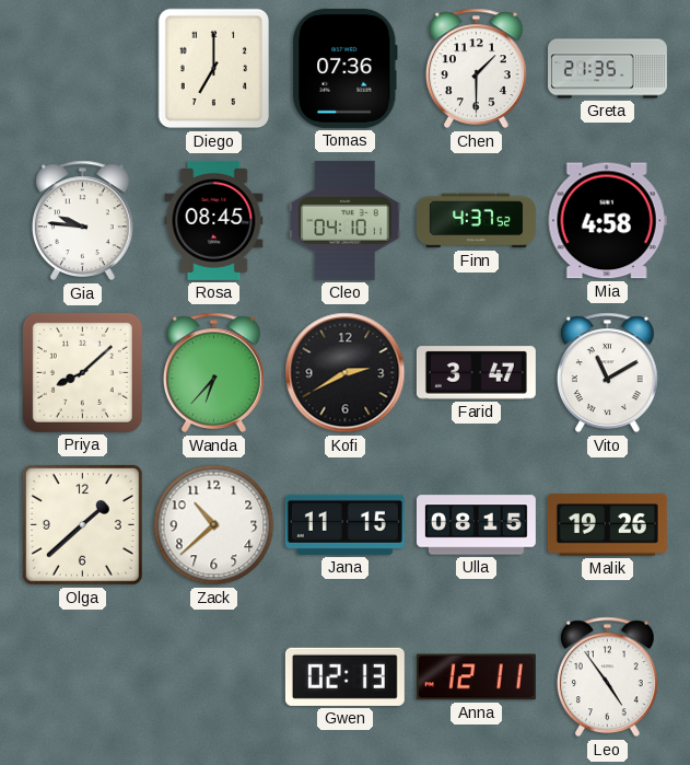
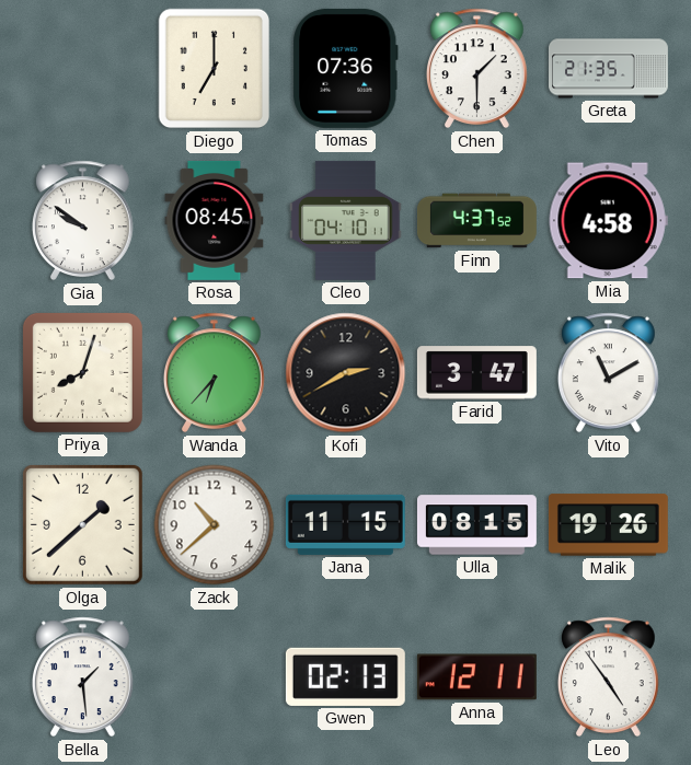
Gia: 9:46 -> 9:51
Priya: 8:08 -> 8:03
Bella: none -> 1:29
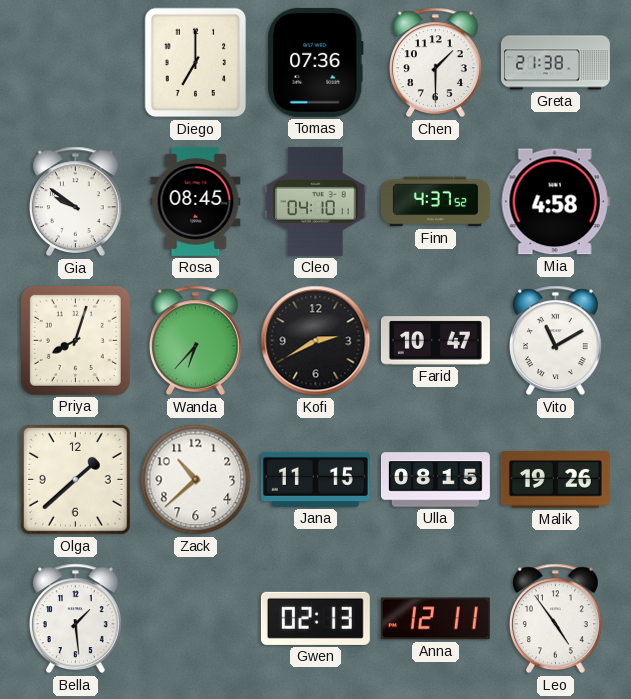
Greta: 21:35 -> 21:38
Farid: 3:47 -> 10:47
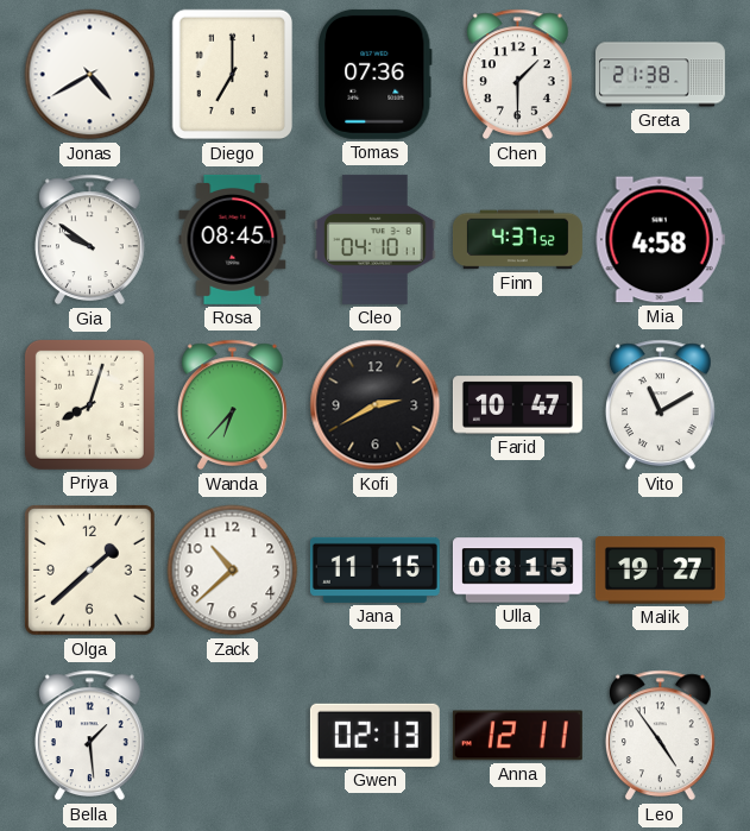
Jonas: none -> 4:40
Malik: 19:26 -> 19:27
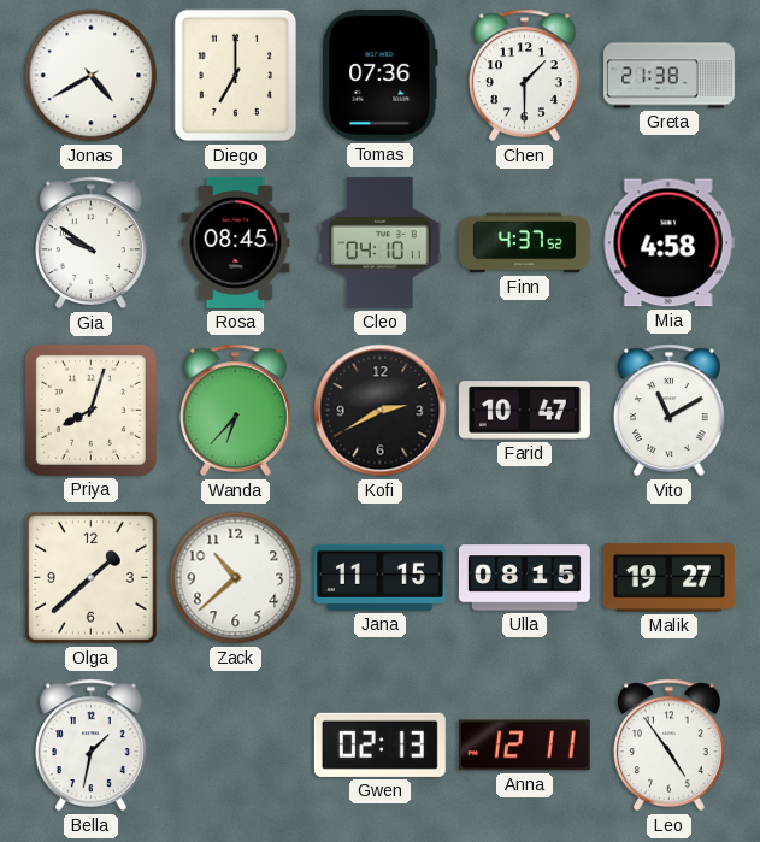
Bella: 1:29 -> 1:32
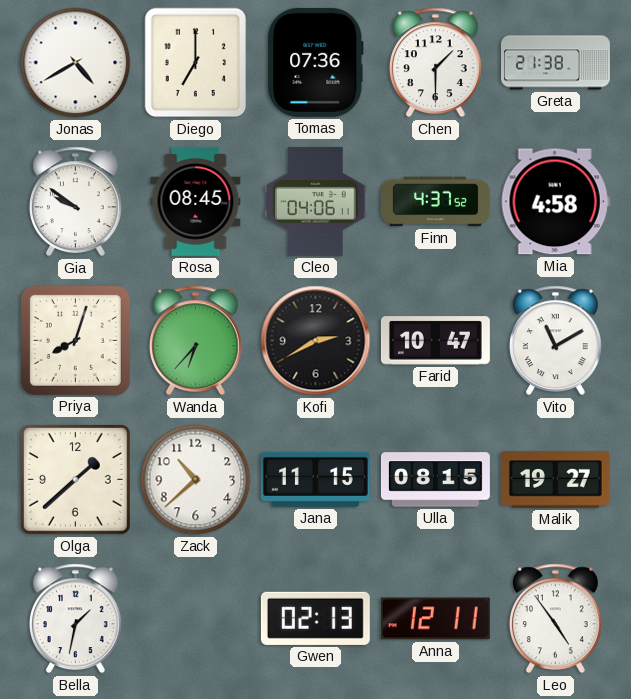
Cleo: 04:10 -> 04:06
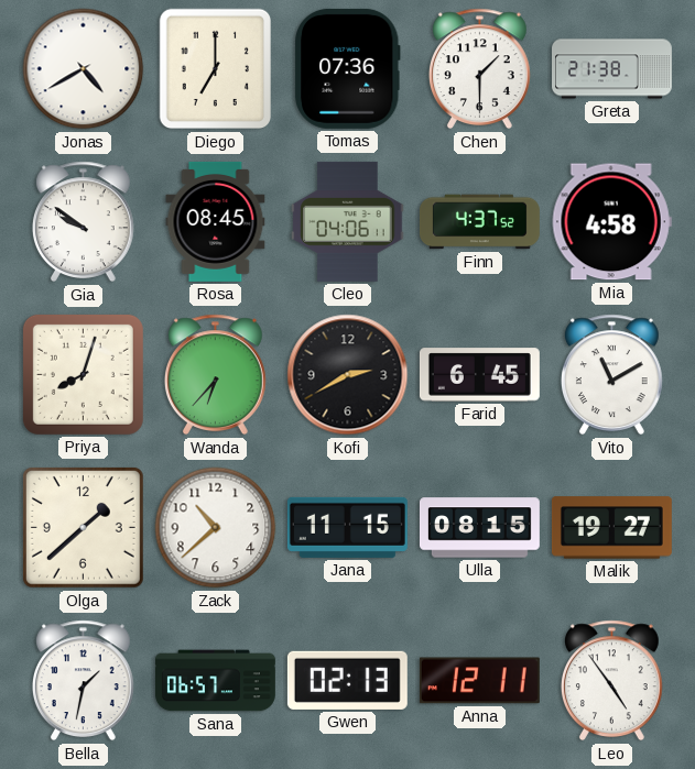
Farid: 10:47 -> 6:45
Sana: none -> 06:57
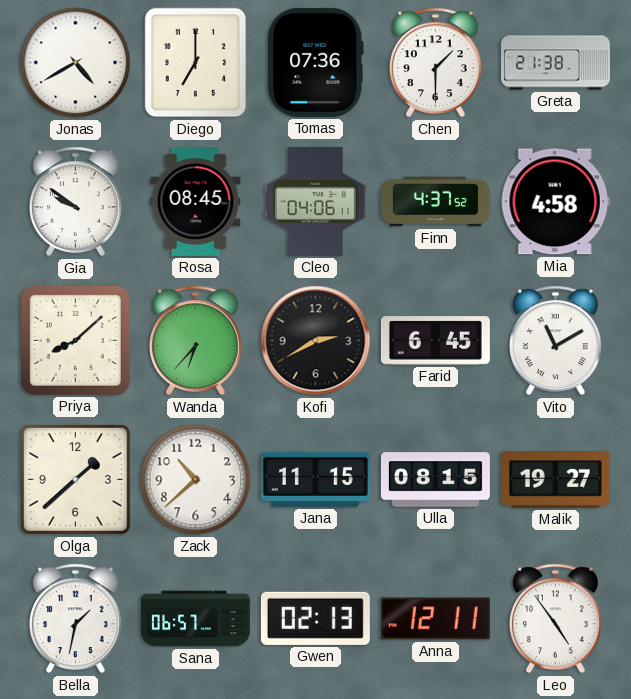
Priya: 8:03 -> 8:08
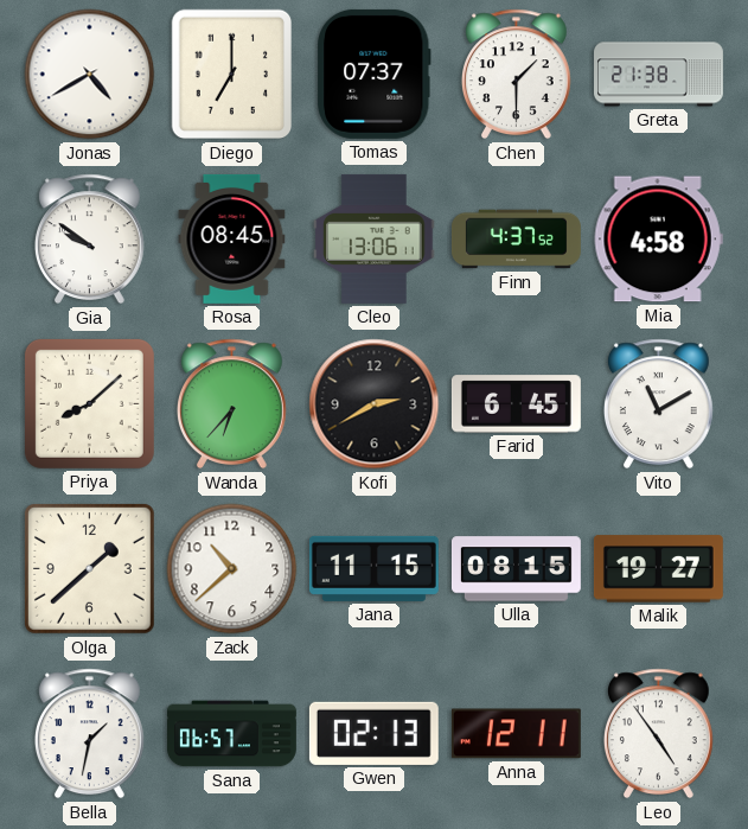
Tomas: 07:36 -> 07:37
Cleo: 04:06 -> 13:06
